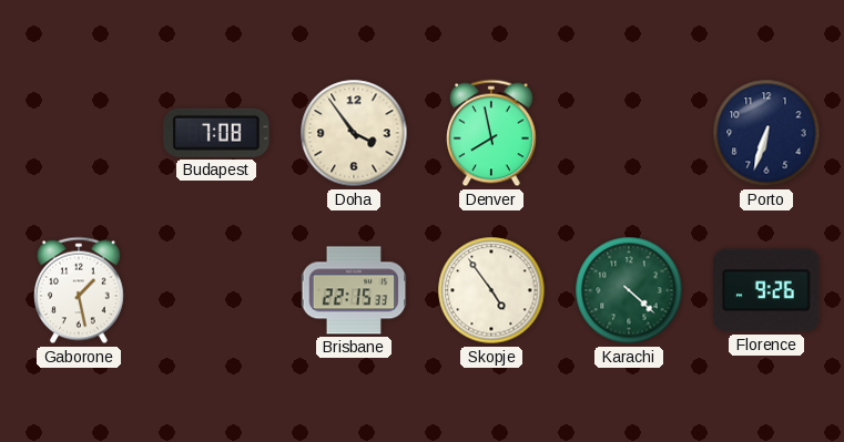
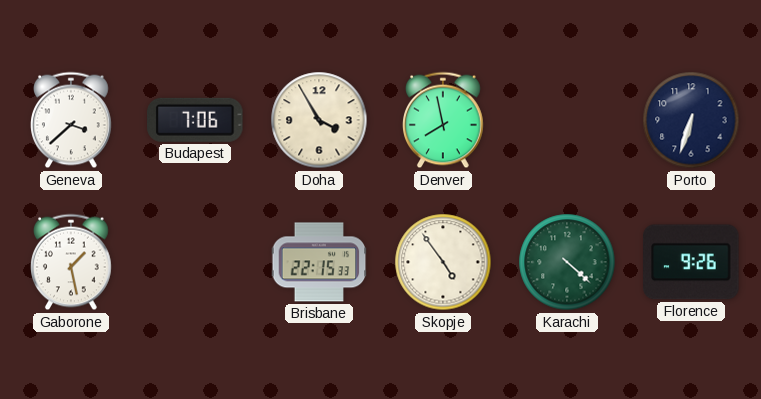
Geneva: none -> 3:38
Budapest: 7:08 -> 7:06
Doha: 3:54 -> 3:55
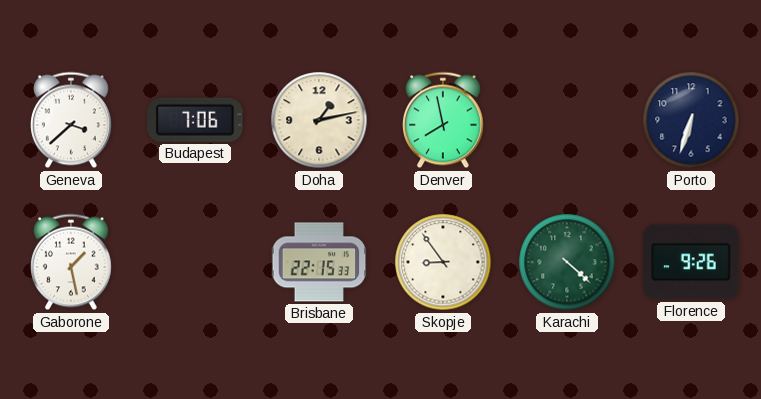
Doha: 3:55 -> 1:13
Skopje: 4:54 -> 8:54
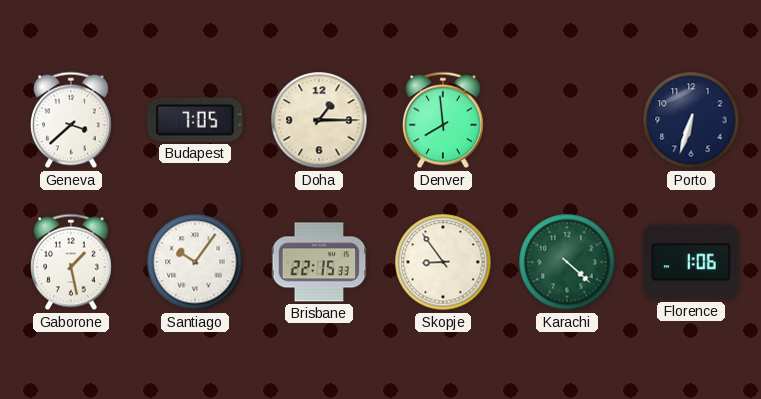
Budapest: 7:06 -> 7:05
Doha: 1:13 -> 1:15
Denver: 7:58 -> 7:59
Santiago: none -> 10:06
Florence: 9:26 -> 1:06
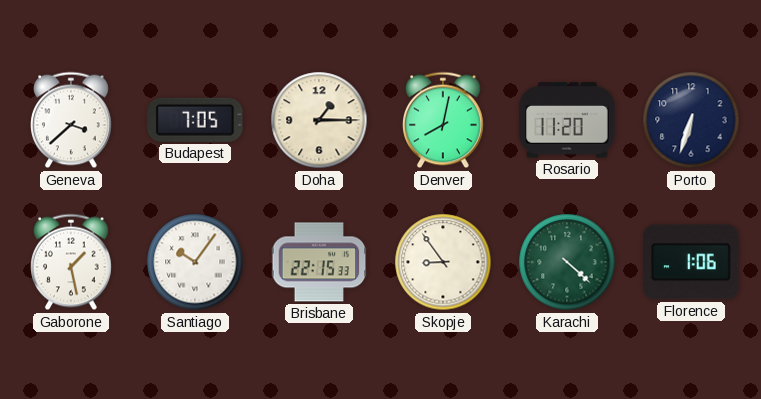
Denver: 7:59 -> 8:02
Rosario: none -> 11:20
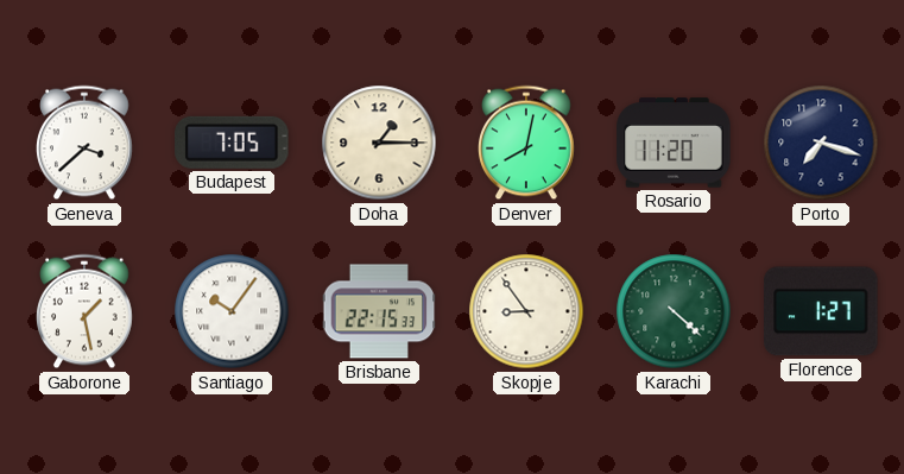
Porto: 6:33 -> 7:18
Florence: 1:06 -> 1:27
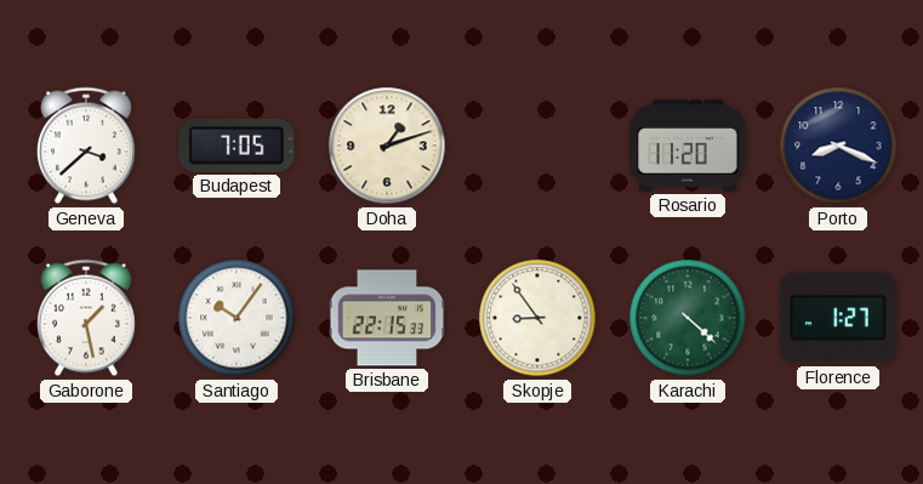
Doha: 1:15 -> 1:12
Denver: 8:02 -> none
Porto: 7:18 -> 8:19
